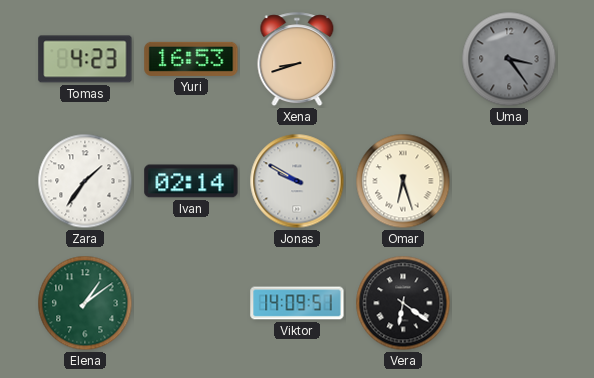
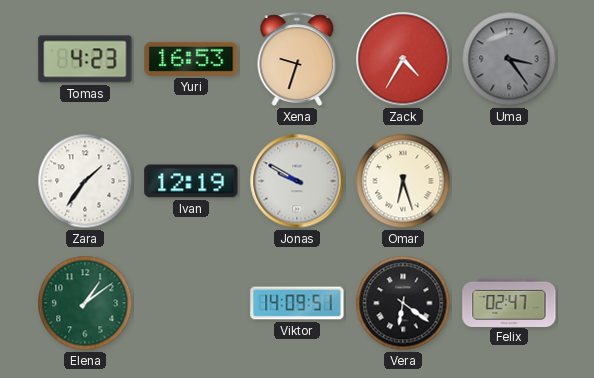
Xena: 8:42 -> 9:33
Zack: none -> 4:35
Ivan: 02:14 -> 12:19
Felix: none -> 02:47
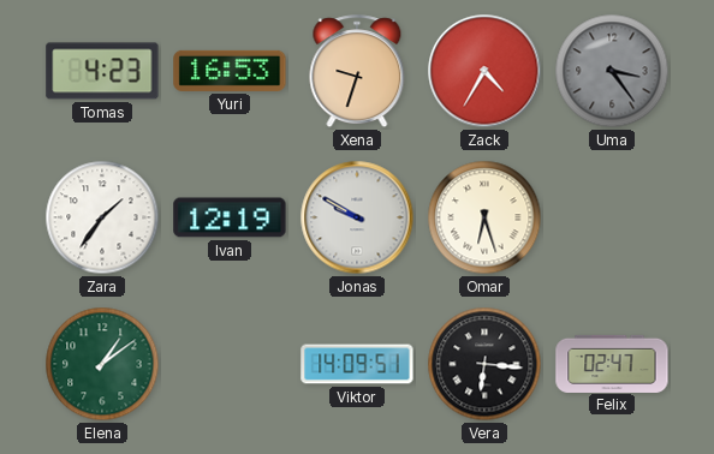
Vera: 6:21 -> 6:16
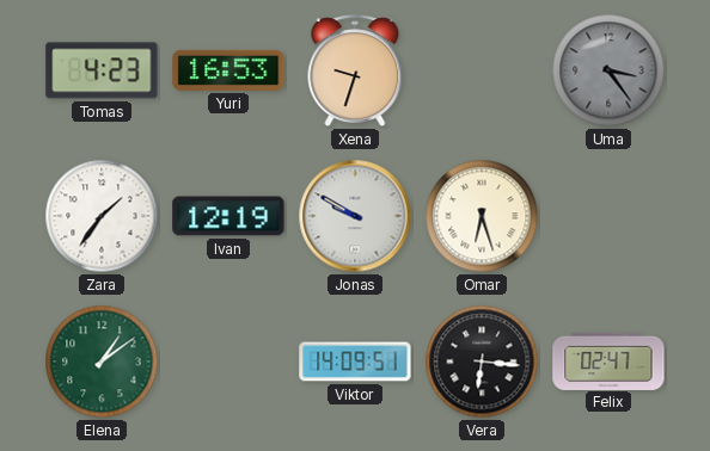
Zack: 4:35 -> none
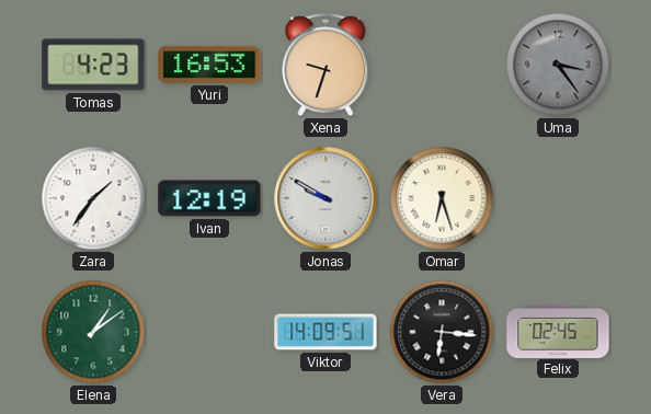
Felix: 02:47 -> 02:45
